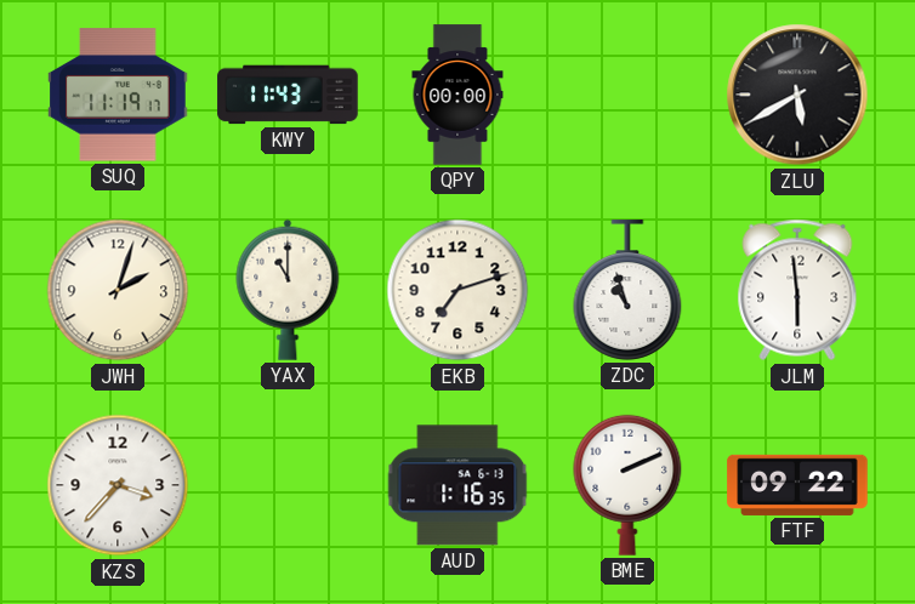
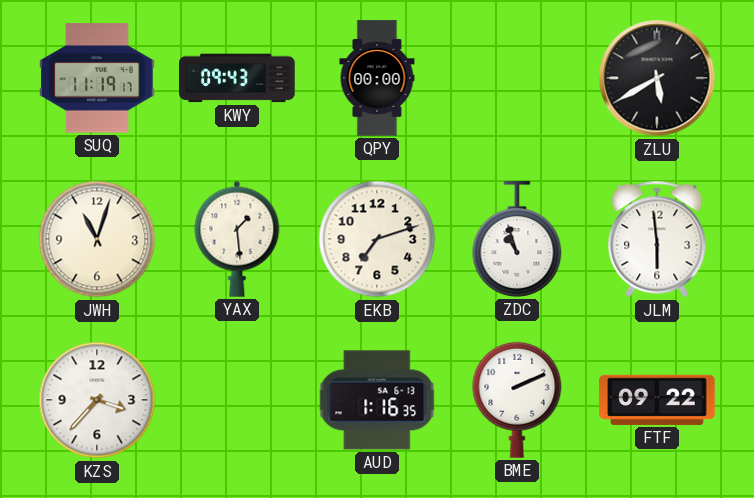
KWY: 11:43 -> 09:43
JWH: 2:03 -> 11:03
YAX: 11:00 -> 1:29
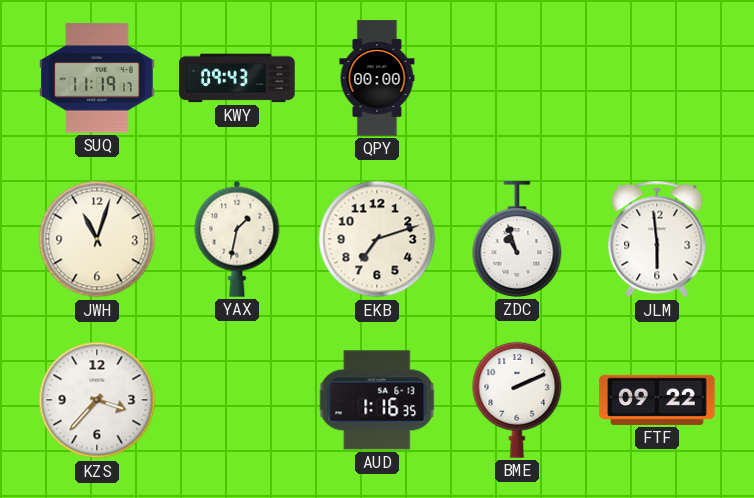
ZLU: 5:40 -> none
YAX: 1:29 -> 1:32
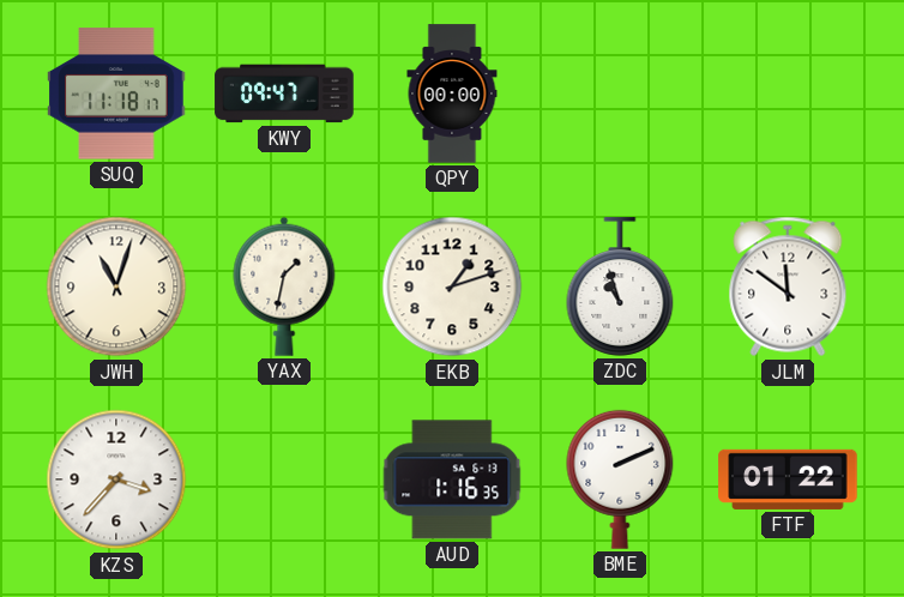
SUQ: 11:19 -> 11:18
KWY: 09:43 -> 09:47
EKB: 7:12 -> 1:12
JLM: 5:59 -> 11:51
FTF: 09:22 -> 01:22
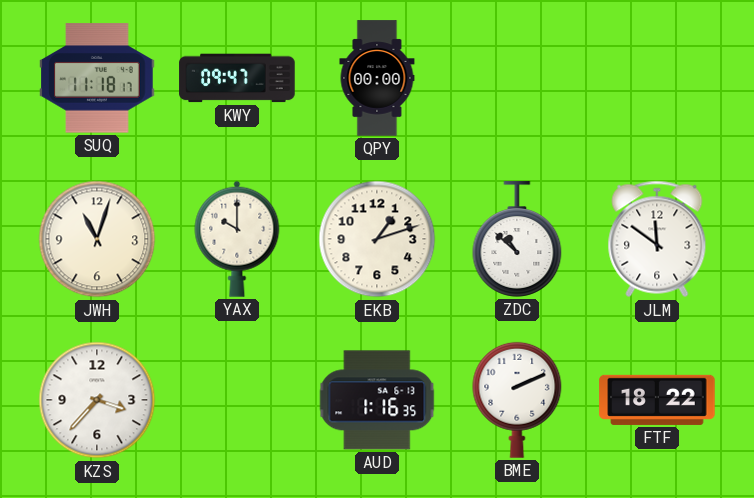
YAX: 1:32 -> 10:00
ZDC: 10:57 -> 10:52
FTF: 01:22 -> 18:22
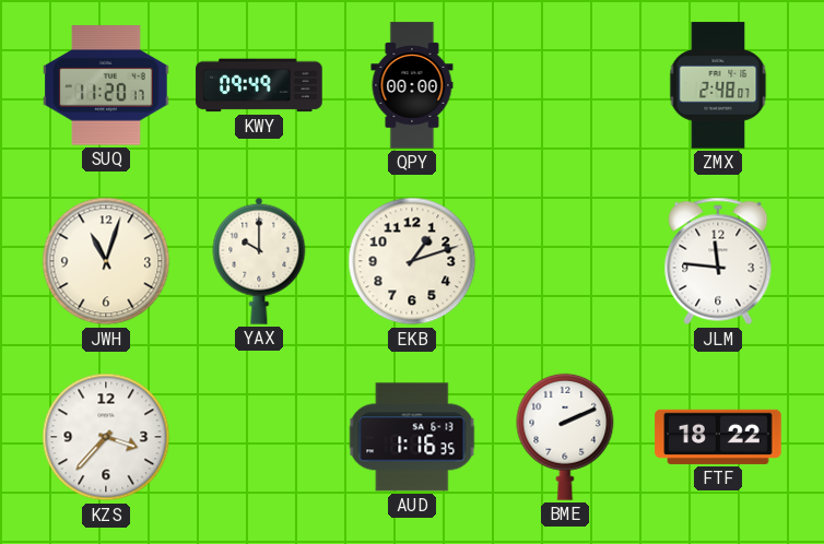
SUQ: 11:18 -> 11:20
KWY: 09:47 -> 09:49
ZMX: none -> 2:48
ZDC: 10:52 -> none
JLM: 11:51 -> 11:46
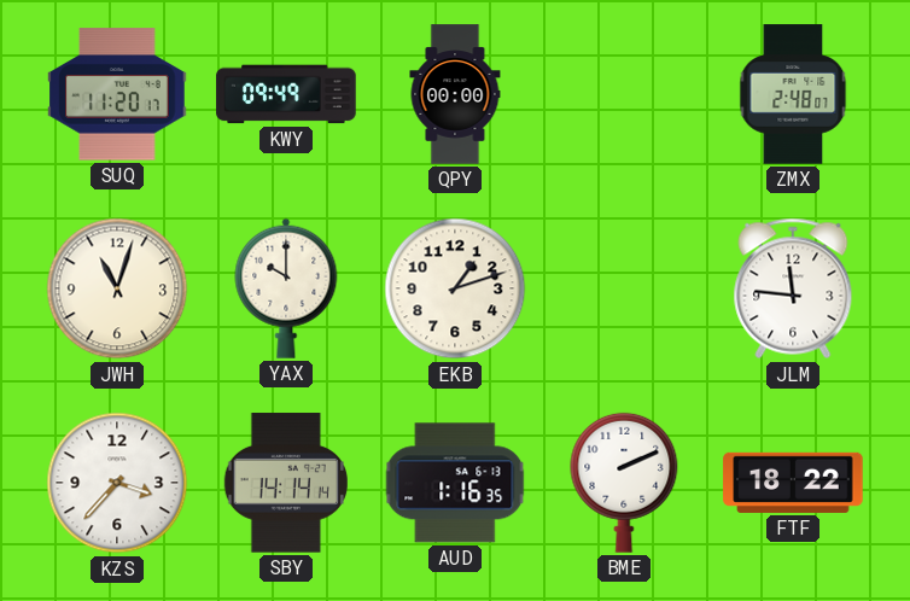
SBY: none -> 14:14
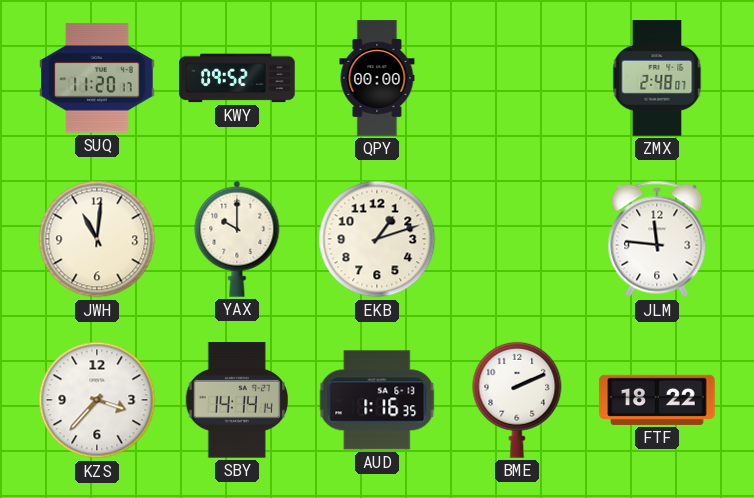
KWY: 09:49 -> 09:52
JWH: 11:03 -> 11:01
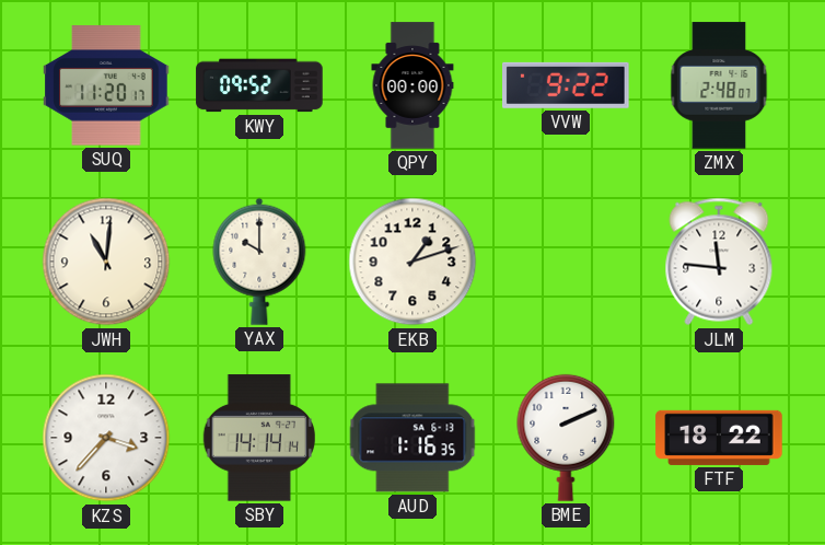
VVW: none -> 9:22
